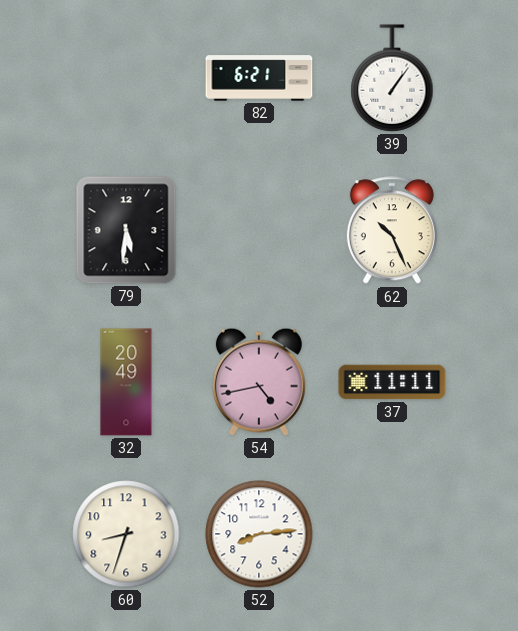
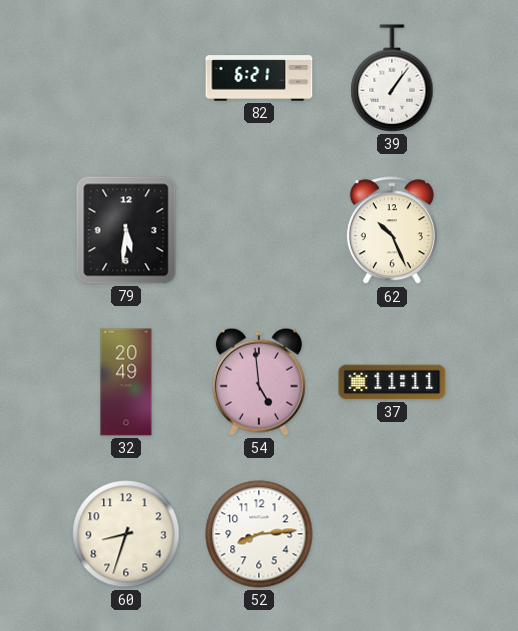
54: 4:43 -> 4:59
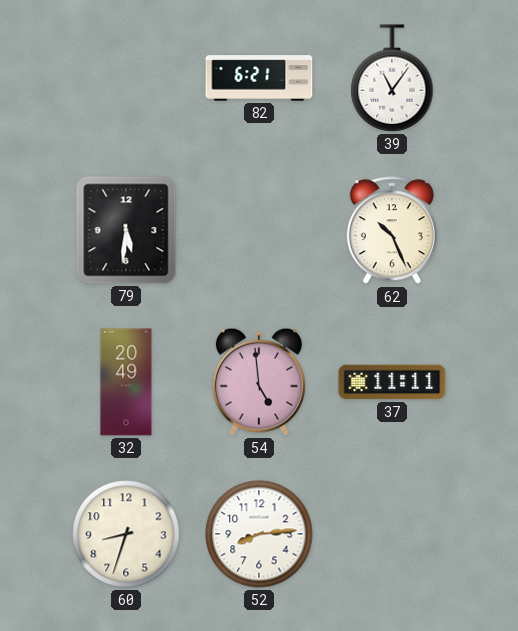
39: 1:06 -> 11:06
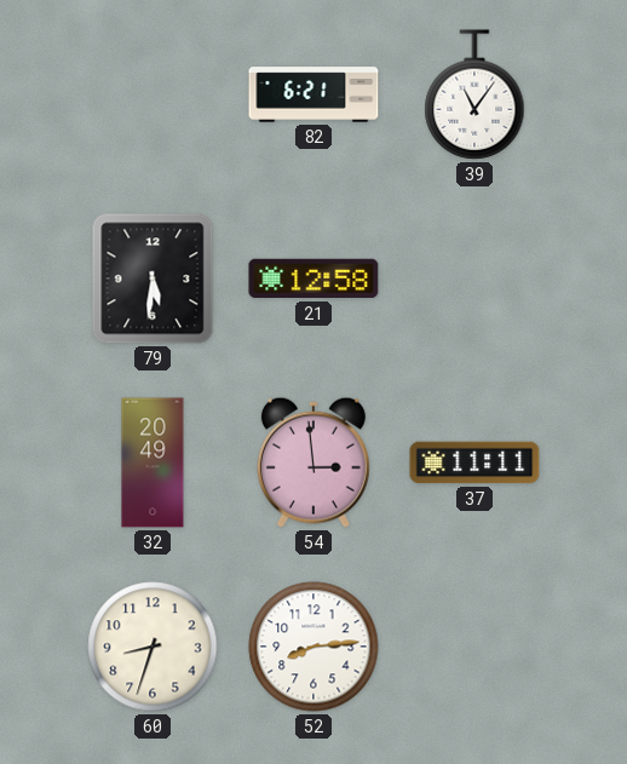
21: none -> 12:58
62: 10:26 -> none
54: 4:59 -> 2:59
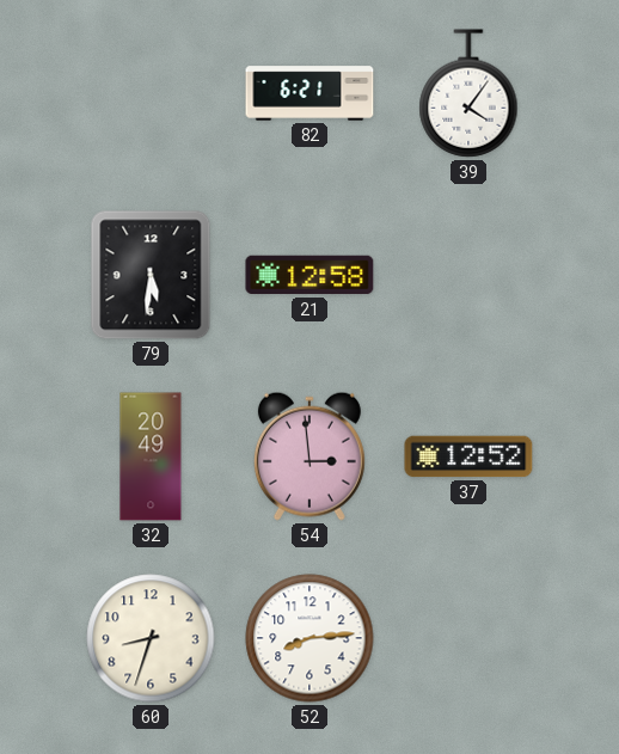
39: 11:06 -> 4:06
37: 11:11 -> 12:52
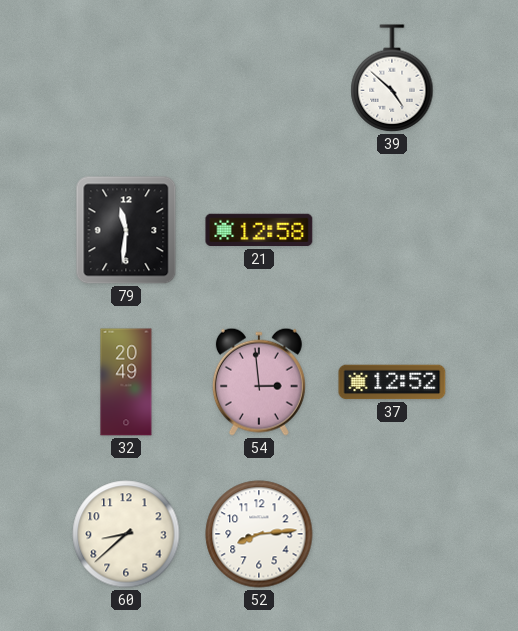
82: 6:21 -> none
39: 4:06 -> 4:52
79: 5:31 -> 11:31
60: 8:33 -> 8:38
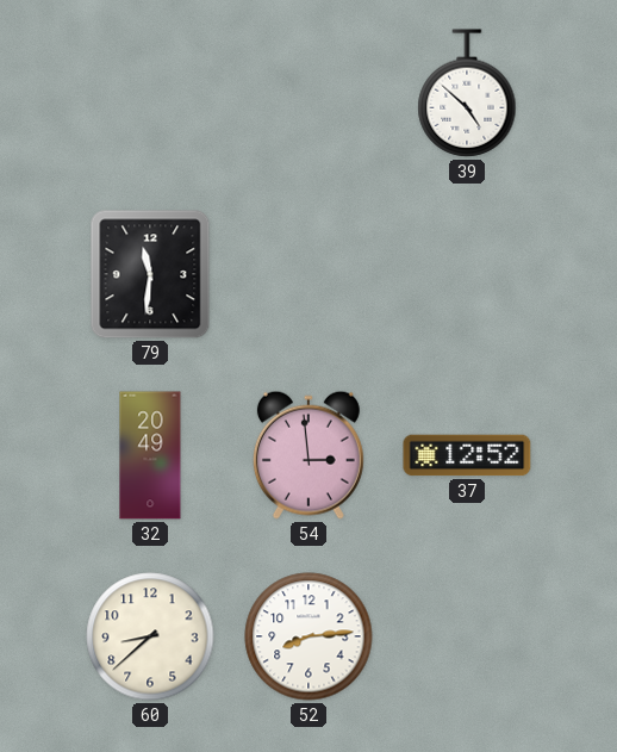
21: 12:58 -> none
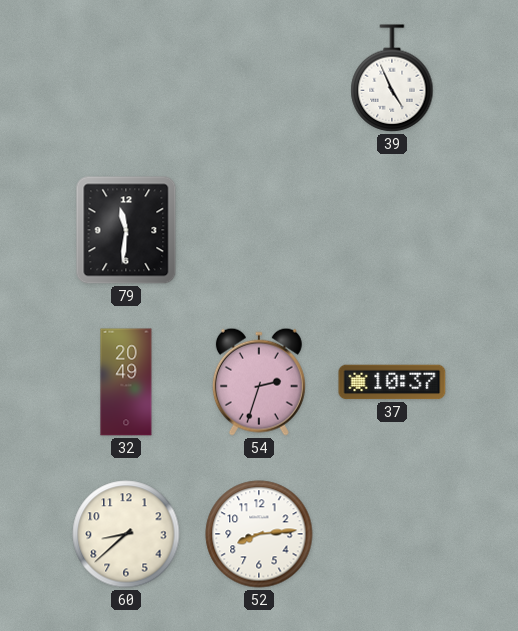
39: 4:52 -> 4:56
54: 2:59 -> 2:33
37: 12:52 -> 10:37
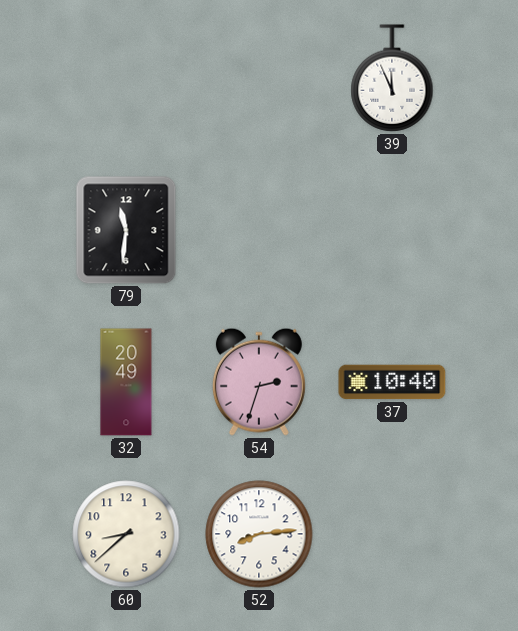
39: 4:56 -> 11:56
37: 10:37 -> 10:40
